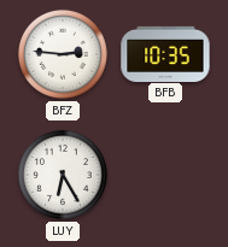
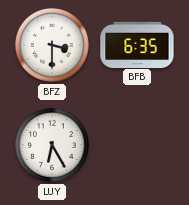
BFZ: 2:46 -> 3:30
BFB: 10:35 -> 6:35
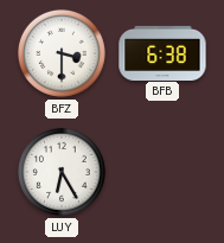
BFB: 6:35 -> 6:38
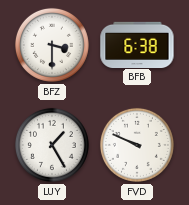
LUY: 6:25 -> 1:25
FVD: none -> 9:49
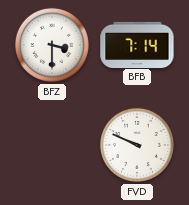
BFB: 6:38 -> 7:14
LUY: 1:25 -> none
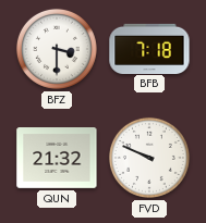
BFB: 7:14 -> 7:18
QUN: none -> 21:32
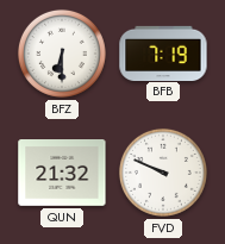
BFZ: 3:30 -> 6:30
BFB: 7:18 -> 7:19
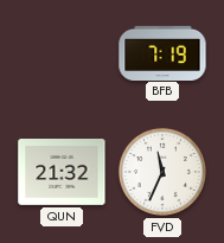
BFZ: 6:30 -> none
FVD: 9:49 -> 11:34
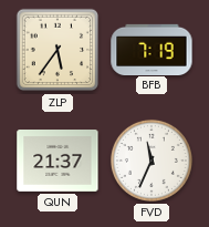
ZLP: none -> 5:36
QUN: 21:32 -> 21:37
